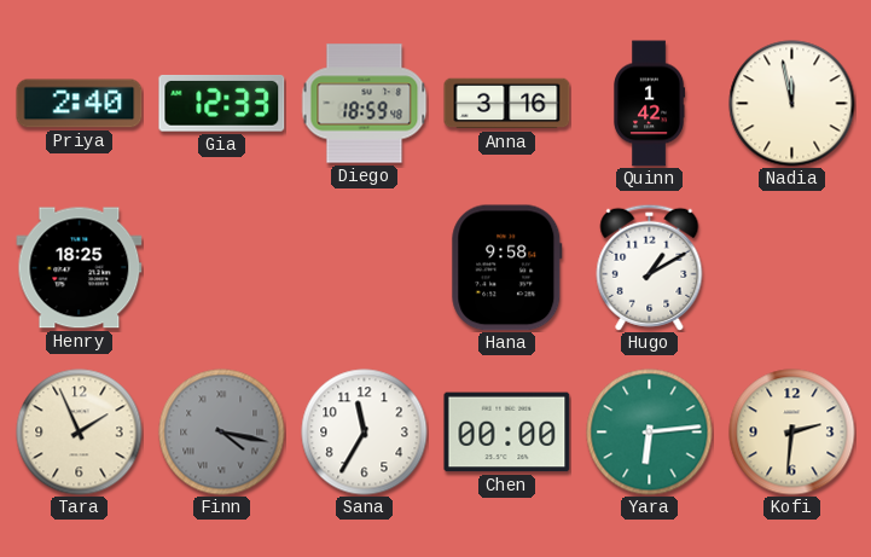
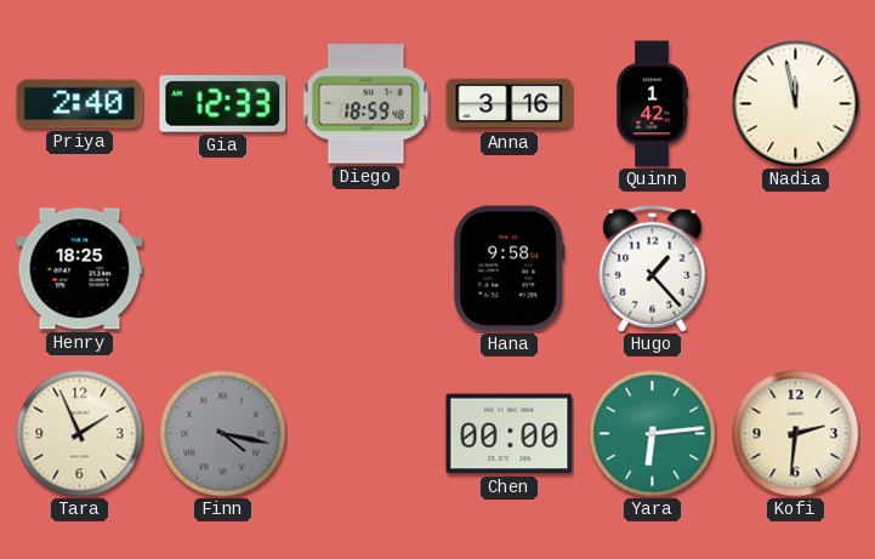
Hugo: 1:10 -> 1:23
Sana: 11:35 -> none
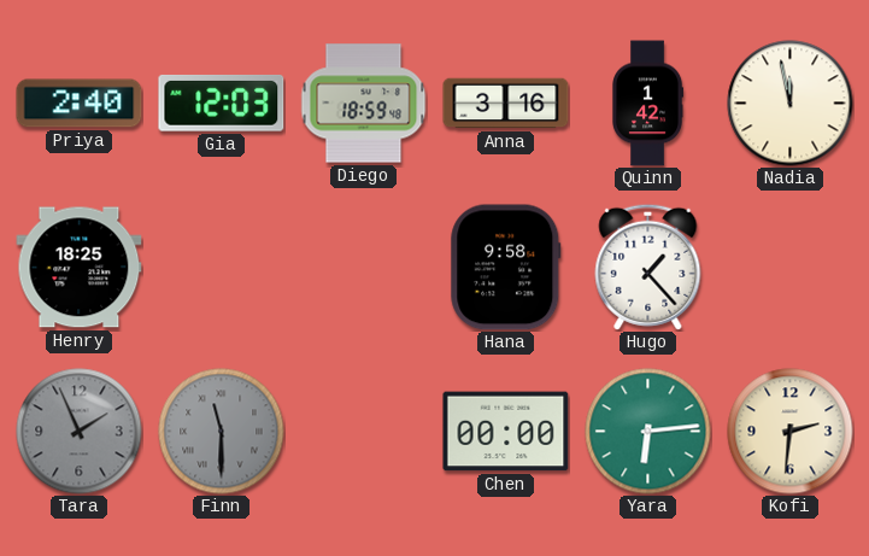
Gia: 12:33 -> 12:03
Tara dial: cream -> grey
Finn: 4:17 -> 11:30
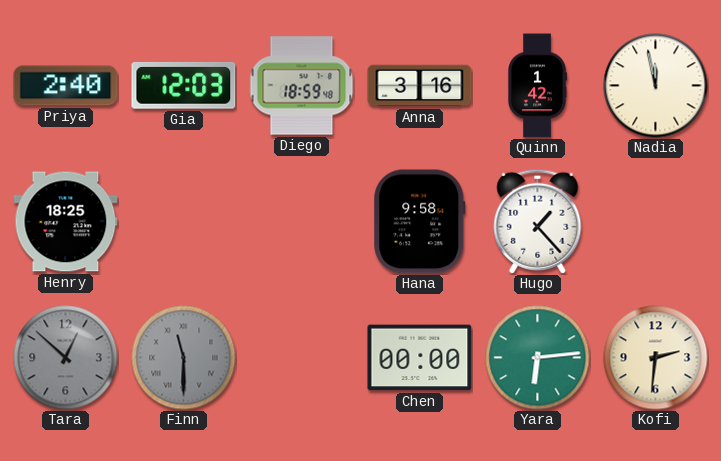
Tara: 1:56 -> 12:52
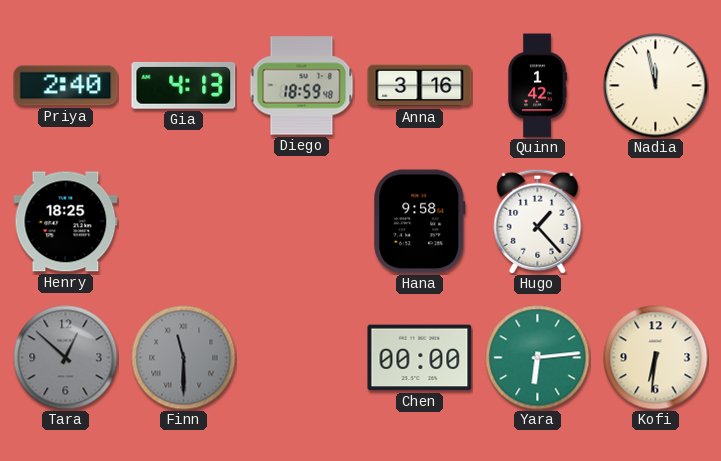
Gia: 12:03 -> 4:13
Kofi: 2:31 -> 6:31
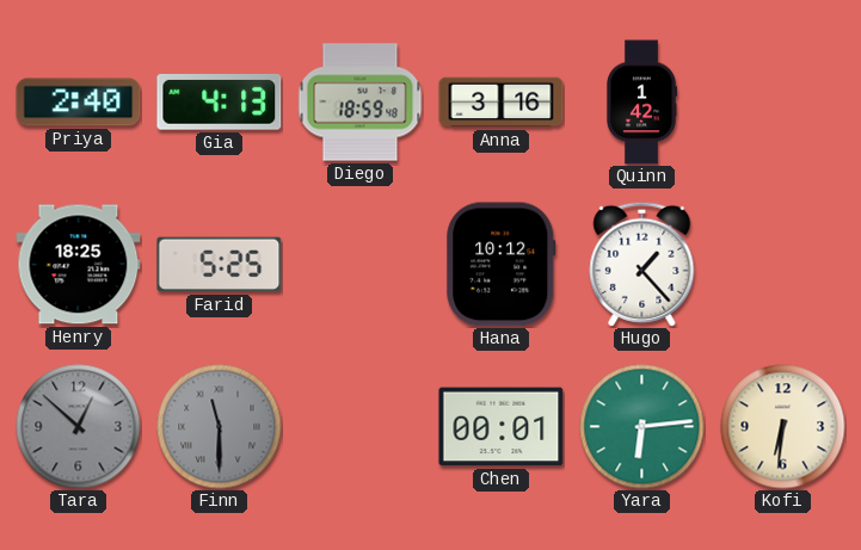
Nadia: 11:58 -> none
Farid: none -> 5:25
Hana: 9:58 -> 10:12
Chen: 00:00 -> 00:01
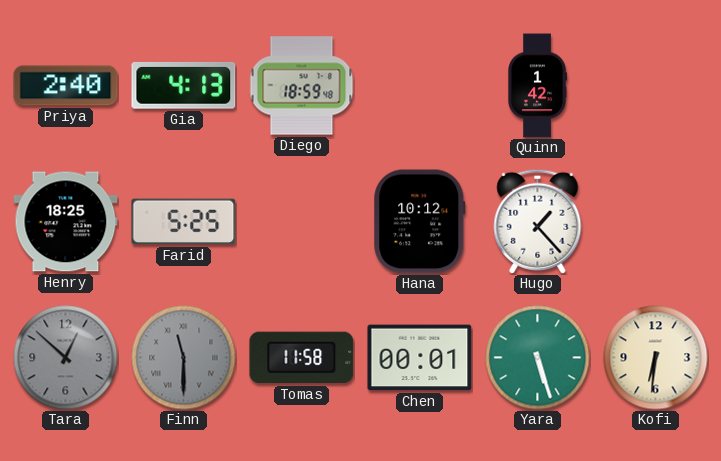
Anna: 3:16 -> none
Tomas: none -> 11:58
Yara: 6:14 -> 5:27
